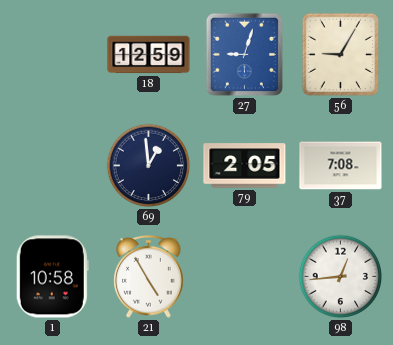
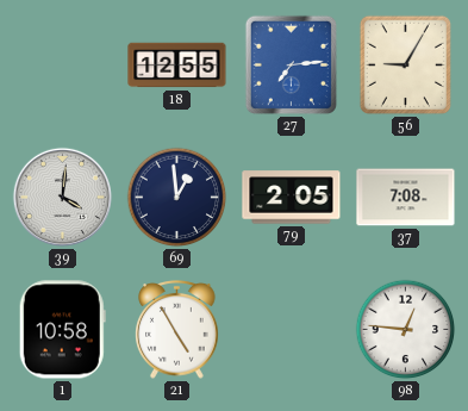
18: 12:59 -> 12:55
27: 9:03 -> 7:14
39: none -> 4:01
98: 12:44 -> 12:46
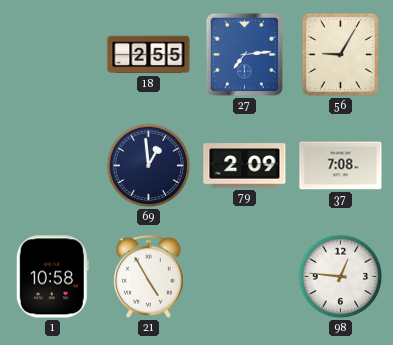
18: 12:55 -> 2:55
39: 4:01 -> none
79: 2:05 -> 2:09
